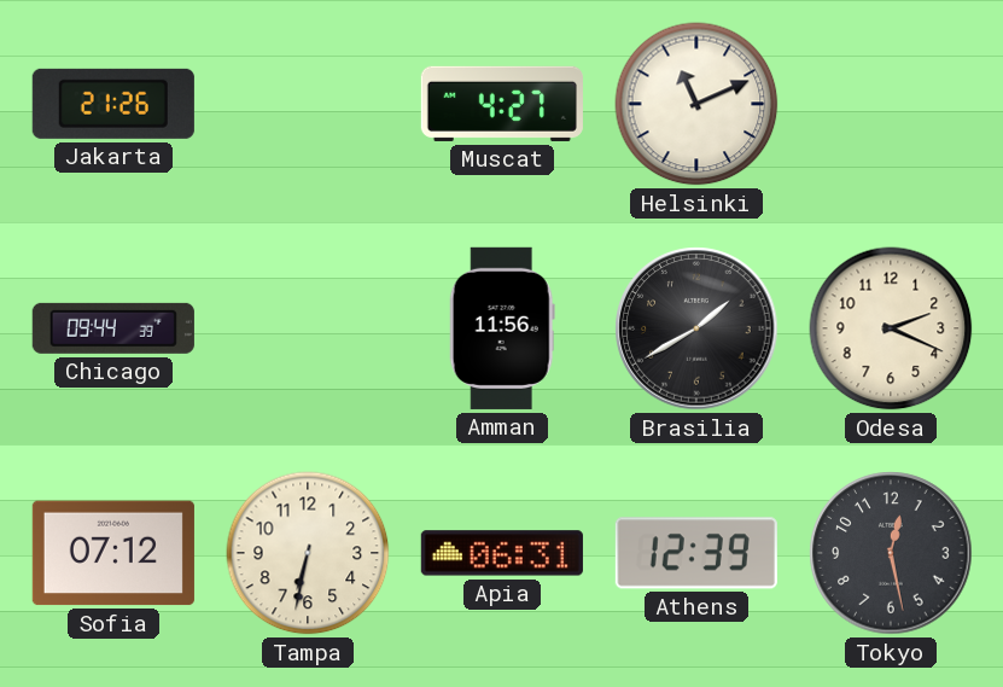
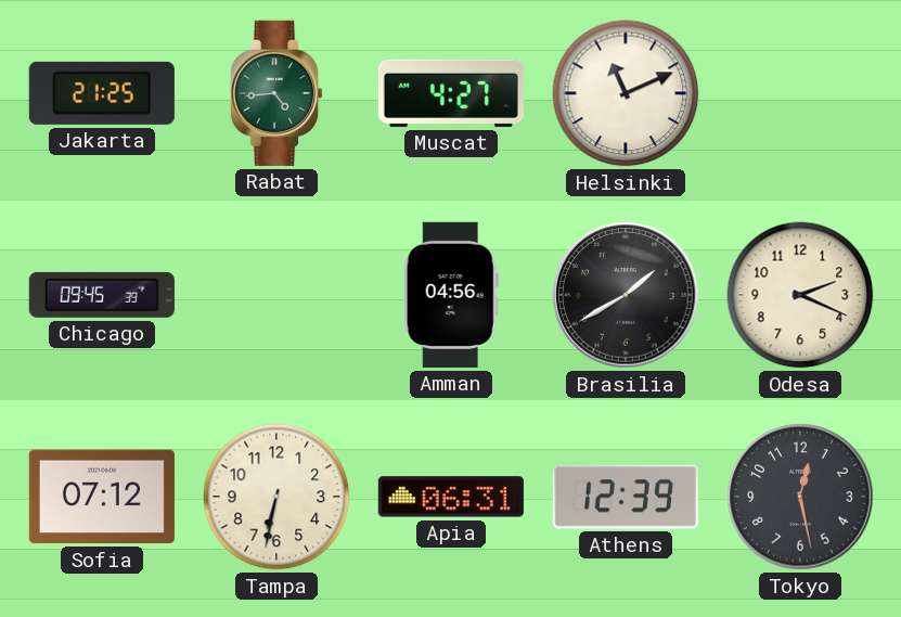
Jakarta: 21:26 -> 21:25
Rabat: none -> 4:44
Chicago: 09:44 -> 09:45
Amman: 11:56 -> 04:56
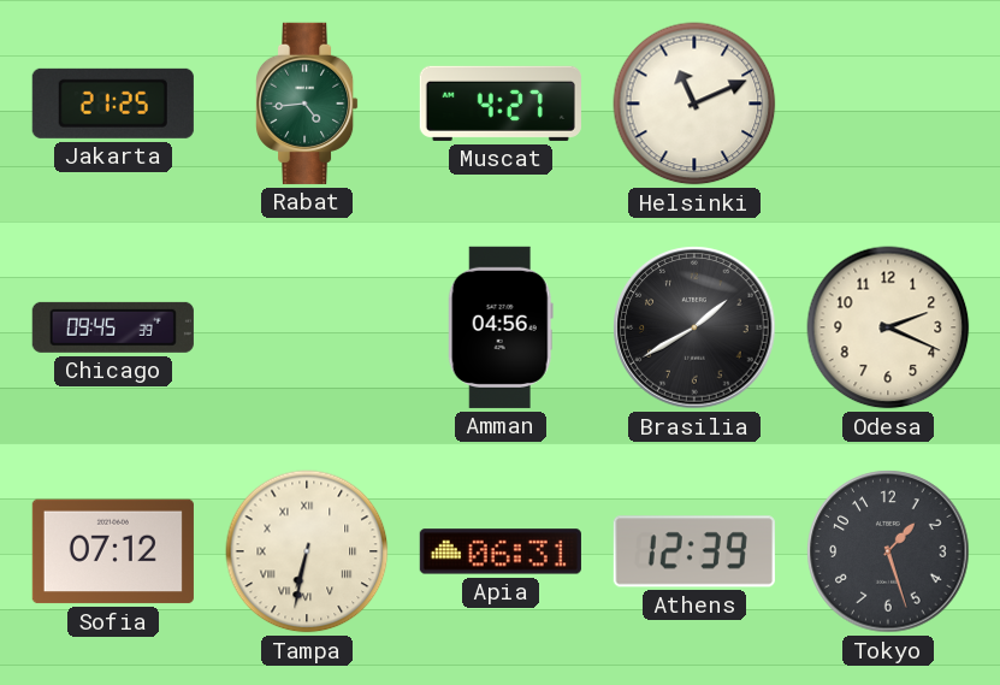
Tampa numerals: Arabic -> Roman
Tokyo: 12:28 -> 1:27
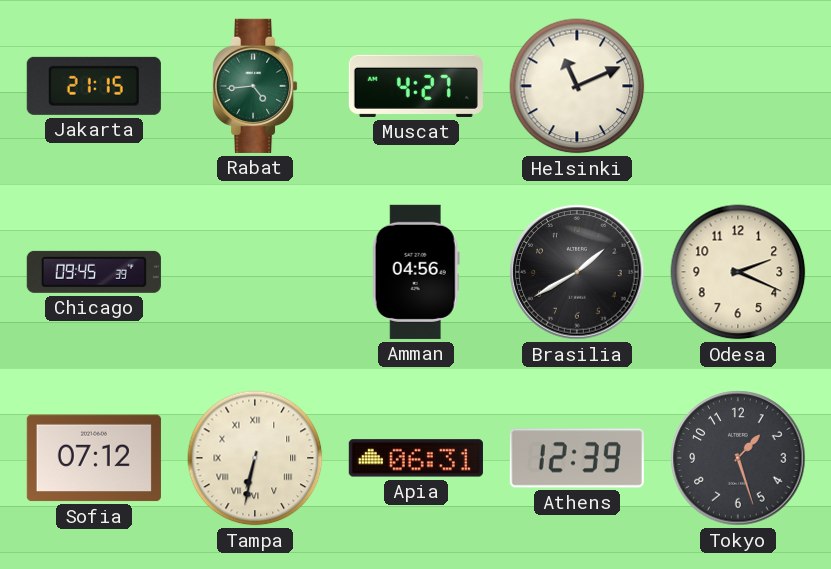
Jakarta: 21:25 -> 21:15
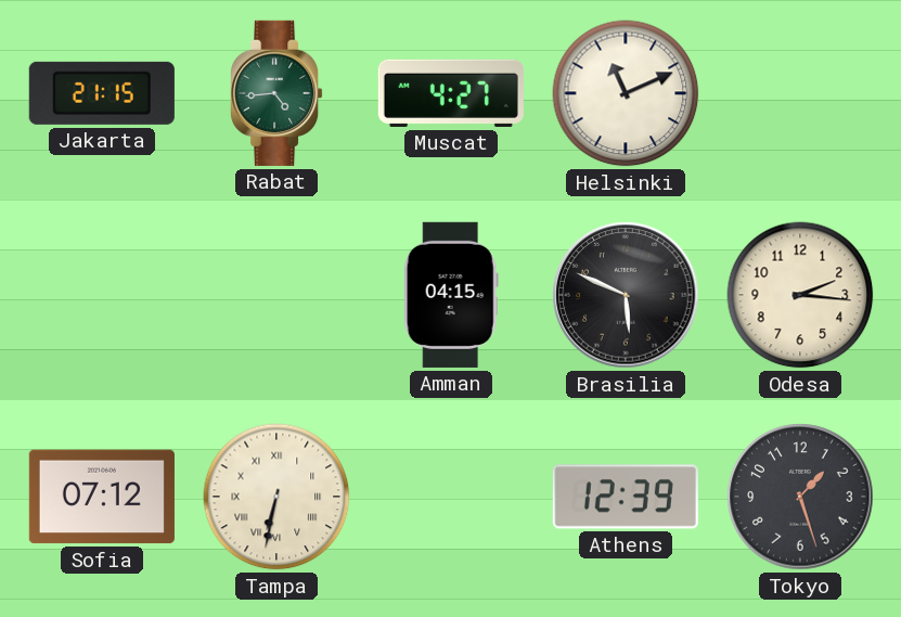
Chicago: 09:45 -> none
Amman: 04:56 -> 04:15
Brasilia: 1:40 -> 5:49
Odesa: 2:19 -> 2:16
Apia: 06:31 -> none
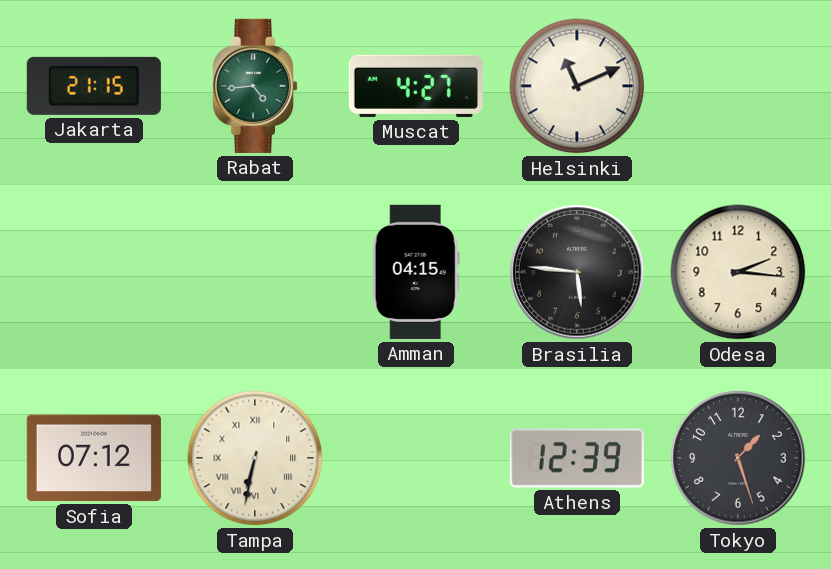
Brasilia: 5:49 -> 5:46
